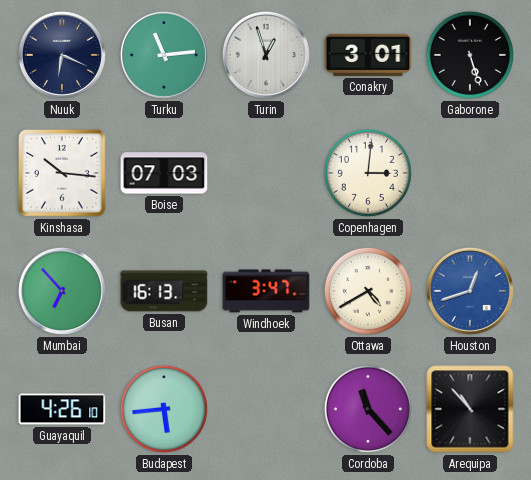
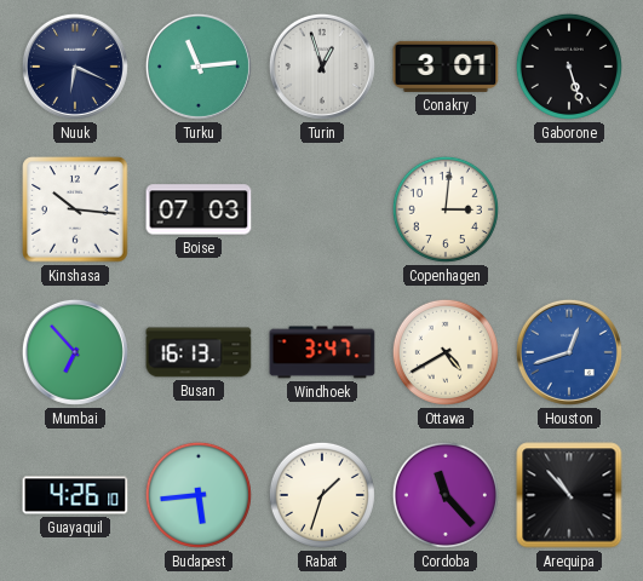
Rabat: none -> 1:33
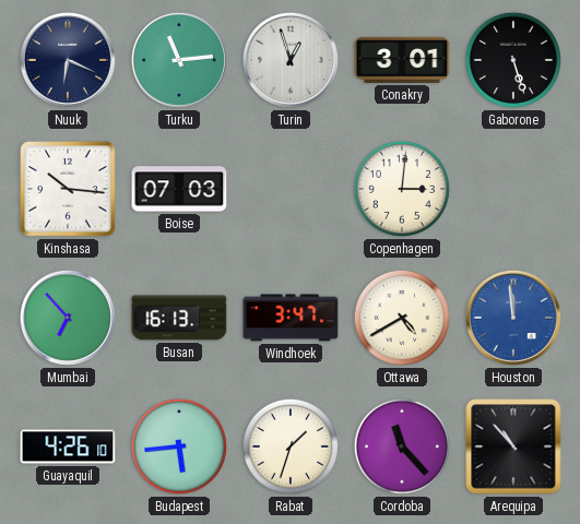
Houston: 12:42 -> 11:59
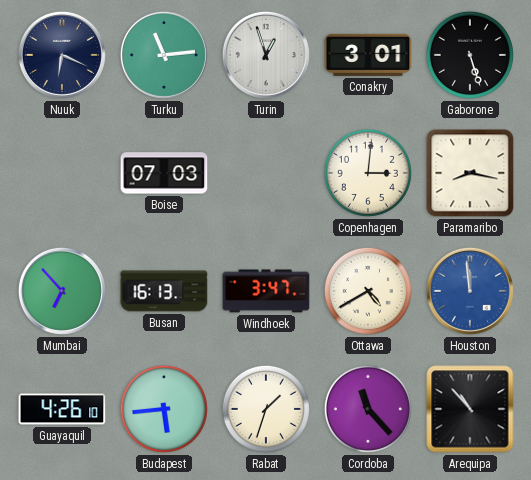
Kinshasa: 10:16 -> none
Paramaribo: none -> 8:17
